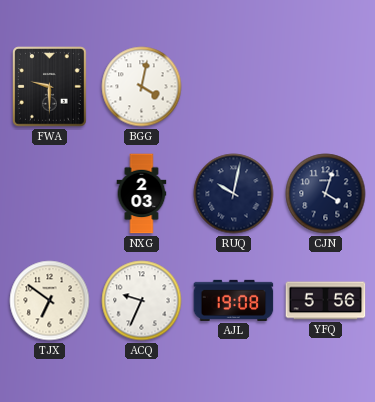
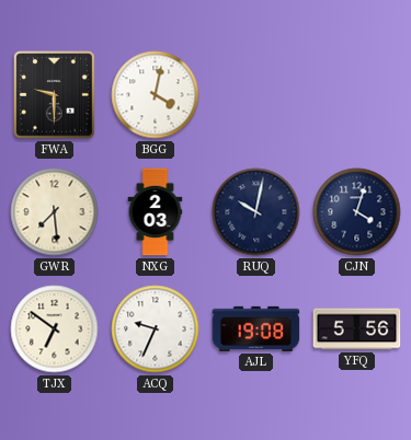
GWR: none -> 7:29
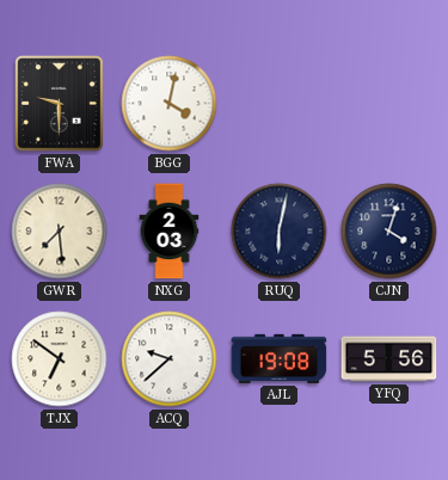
RUQ: 10:02 -> 6:02
ACQ: 9:34 -> 9:38
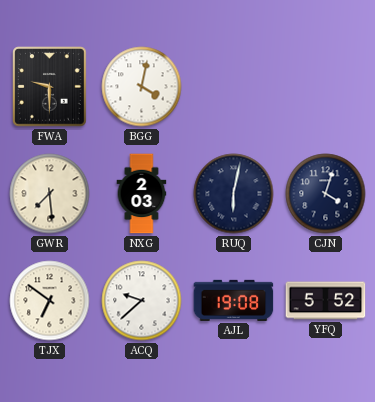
YFQ: 5:56 -> 5:52
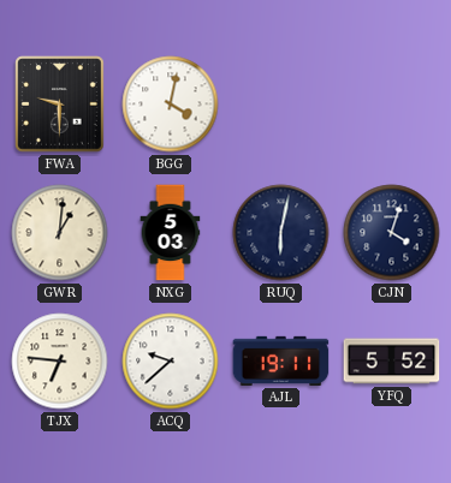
GWR: 7:29 -> 1:01
NXG: 2:03 -> 5:03
TJX: 6:51 -> 6:46
AJL: 19:08 -> 19:11
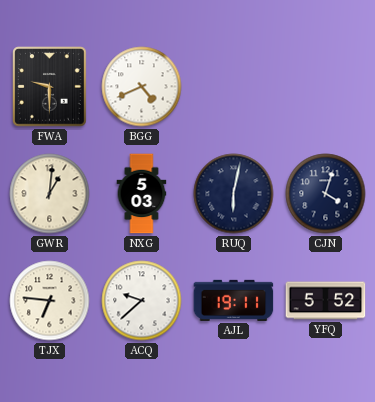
BGG: 4:02 -> 4:41
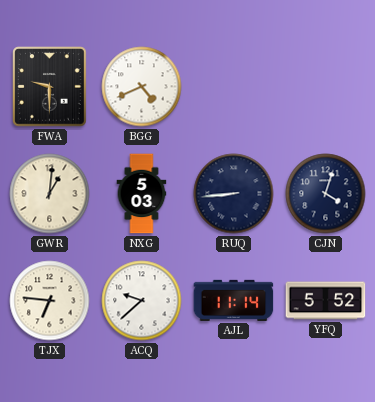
RUQ: 6:02 -> 8:44
AJL: 19:11 -> 11:14
